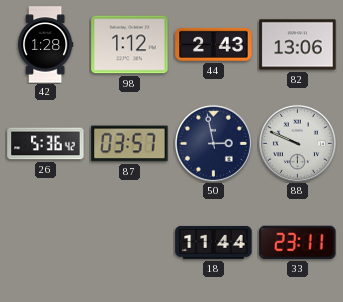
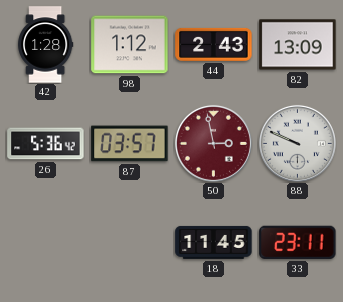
82: 13:06 -> 13:09
50 dial: navy -> burgundy
18: 11:44 -> 11:45
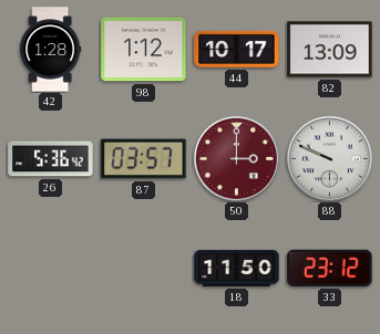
44: 2:43 -> 10:17
50: 2:58 -> 3:00
18: 11:45 -> 11:50
33: 23:11 -> 23:12
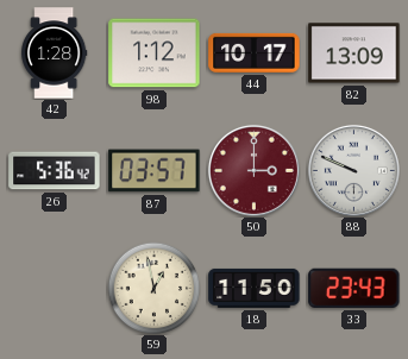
59: none -> 12:58
33: 23:12 -> 23:43
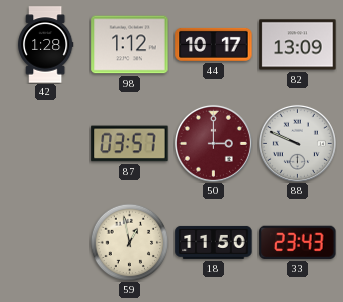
26: 5:36 -> none
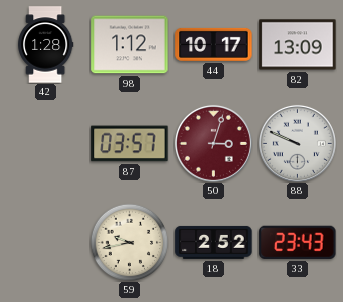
50: 3:00 -> 3:03
59: 12:58 -> 9:43
18: 11:50 -> 2:52
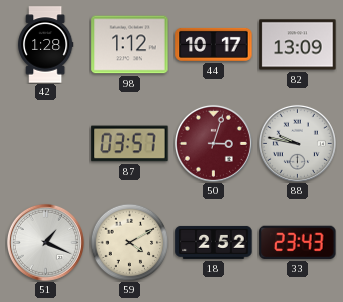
88: 9:49 -> 9:47
51: none -> 1:19
59: 9:43 -> 4:10
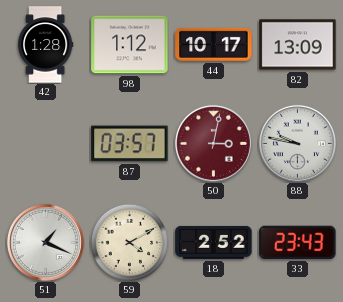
50: 3:03 -> 3:02
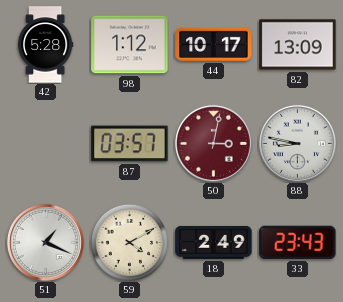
42: 1:28 -> 5:28
88: 9:47 -> 8:47
18: 2:52 -> 2:49
